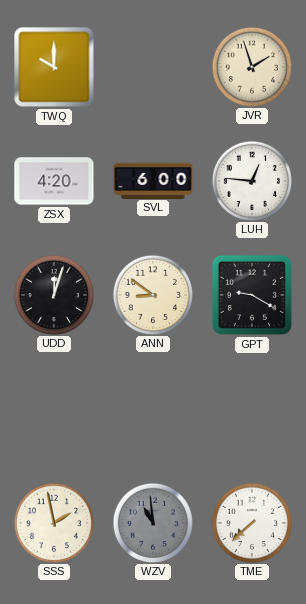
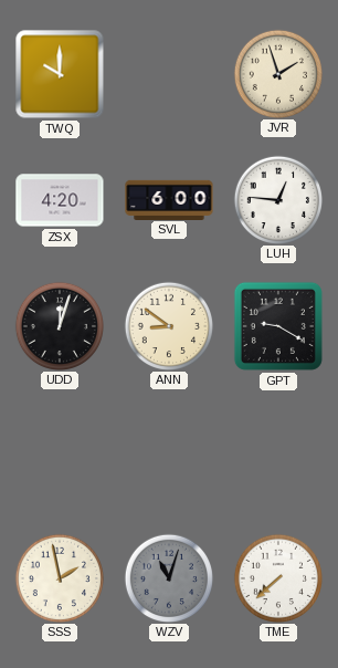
WZV: 10:59 -> 11:03
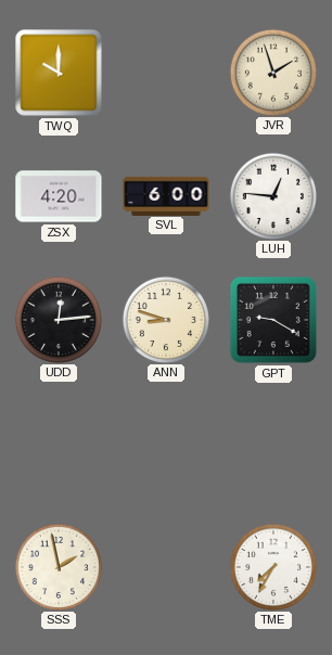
UDD: 12:03 -> 12:14
ANN: 8:51 -> 8:48
WZV: 11:03 -> none
TME: 7:38 -> 7:35
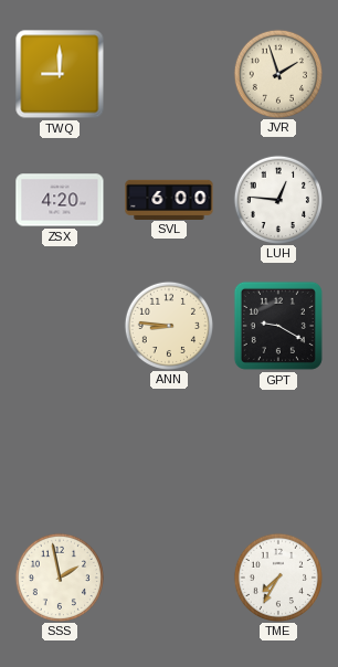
TWQ: 10:00 -> 9:00
UDD: 12:14 -> none
ANN: 8:48 -> 8:46
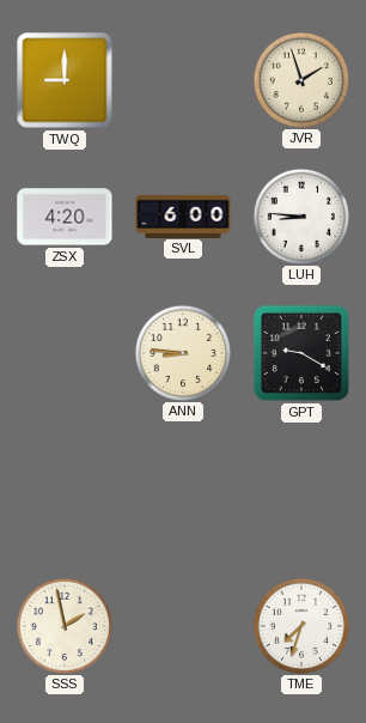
LUH: 12:46 -> 8:46
TME: 7:35 -> 7:33
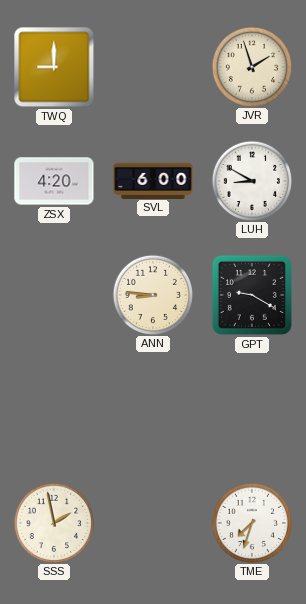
LUH: 8:46 -> 8:50
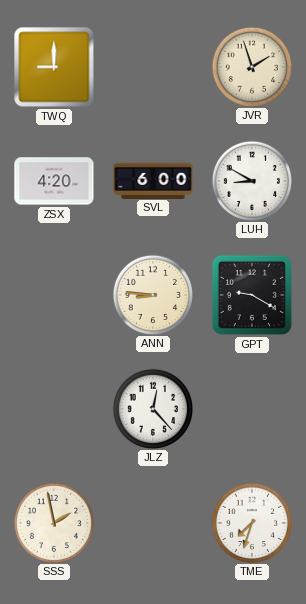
JLZ: none -> 12:23
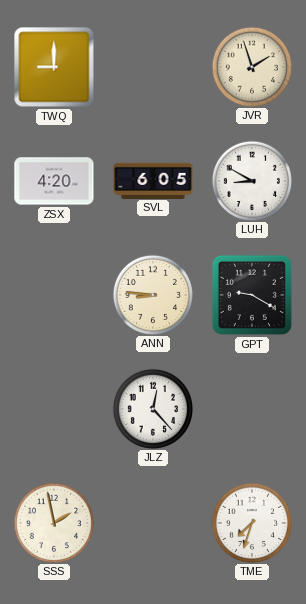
SVL: 6:00 -> 6:05
